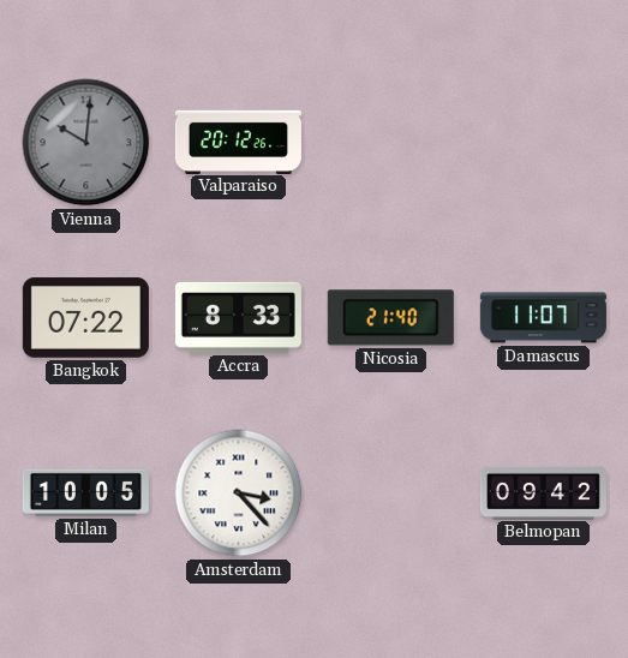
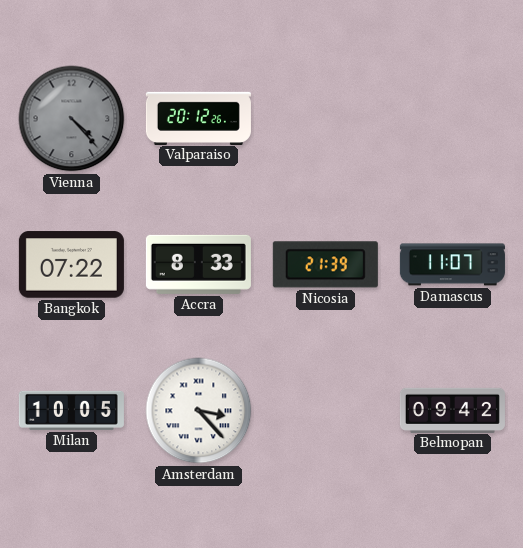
Vienna: 10:01 -> 4:23
Nicosia: 21:40 -> 21:39
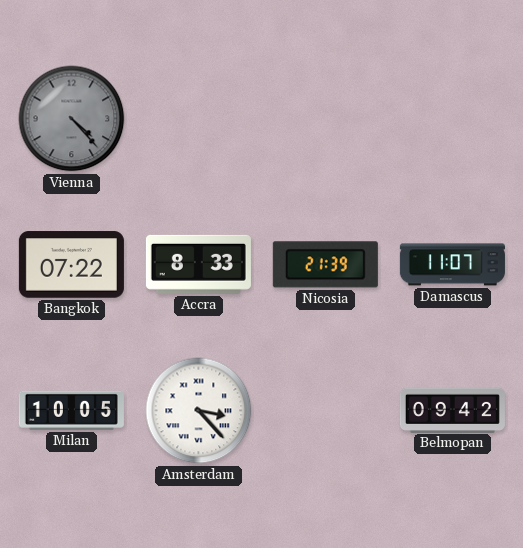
Valparaiso: 20:12 -> none
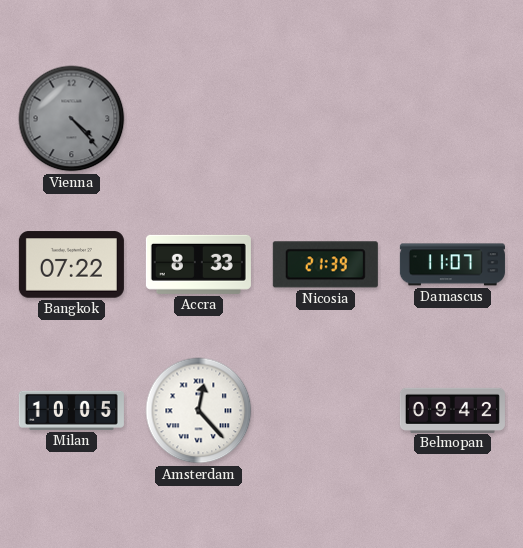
Amsterdam: 3:23 -> 12:23
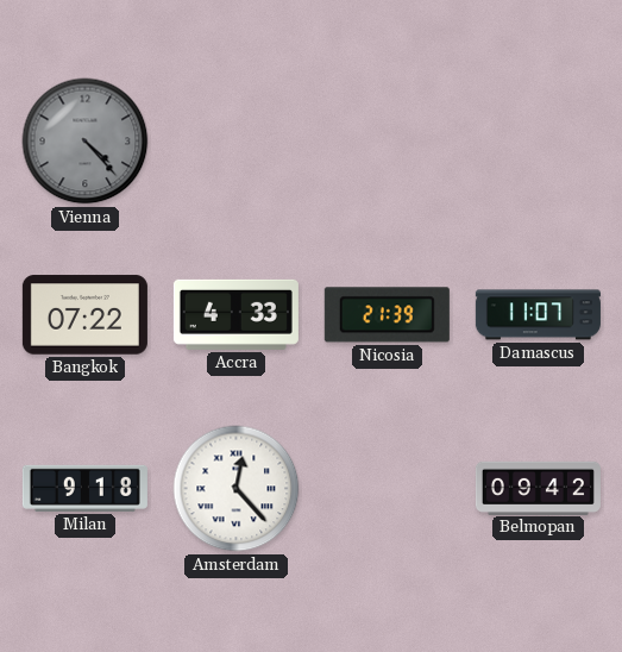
Accra: 8:33 -> 4:33
Milan: 10:05 -> 9:18
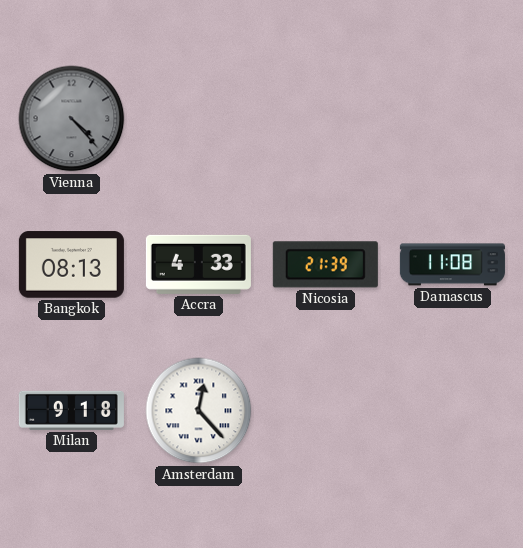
Bangkok: 07:22 -> 08:13
Damascus: 11:07 -> 11:08
Belmopan: 09:42 -> none
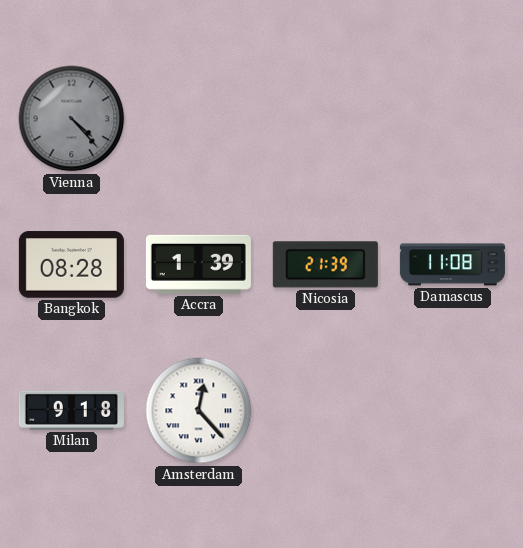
Bangkok: 08:13 -> 08:28
Accra: 4:33 -> 1:39
